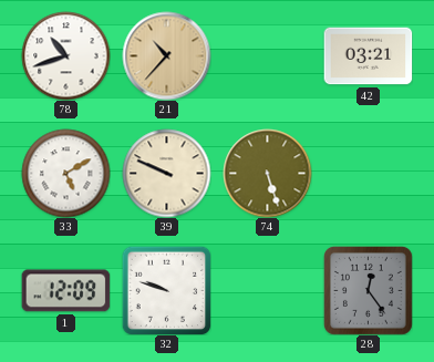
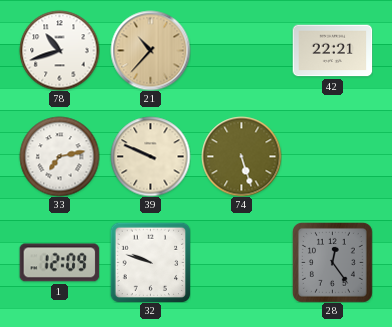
42: 03:21 -> 22:21
33: 5:10 -> 7:13
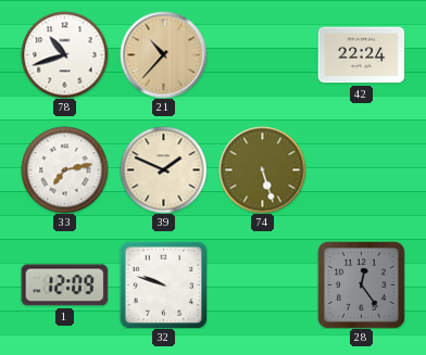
42: 22:21 -> 22:24
39: 9:49 -> 1:49
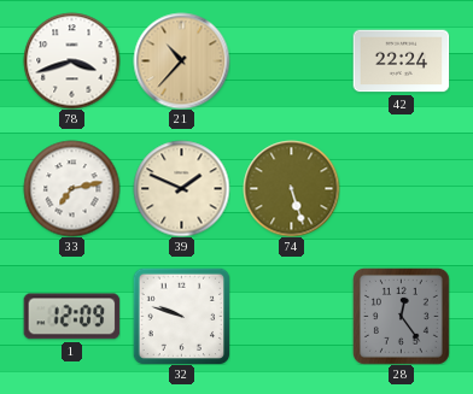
78: 10:42 -> 3:42
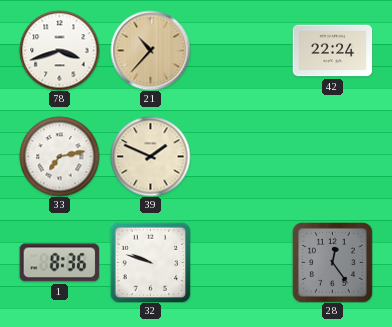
74: 5:27 -> none
1: 12:09 -> 8:36
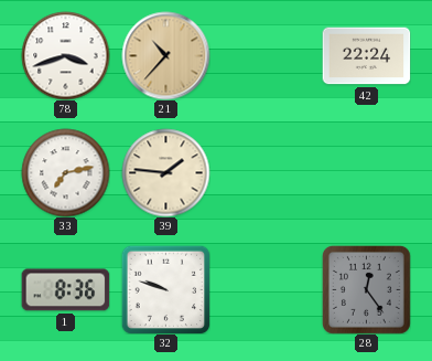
39: 1:49 -> 1:46
